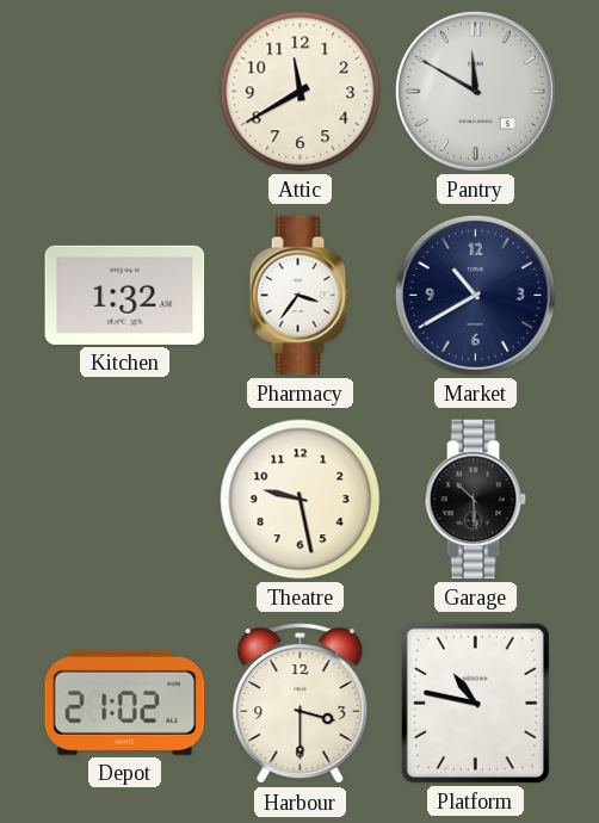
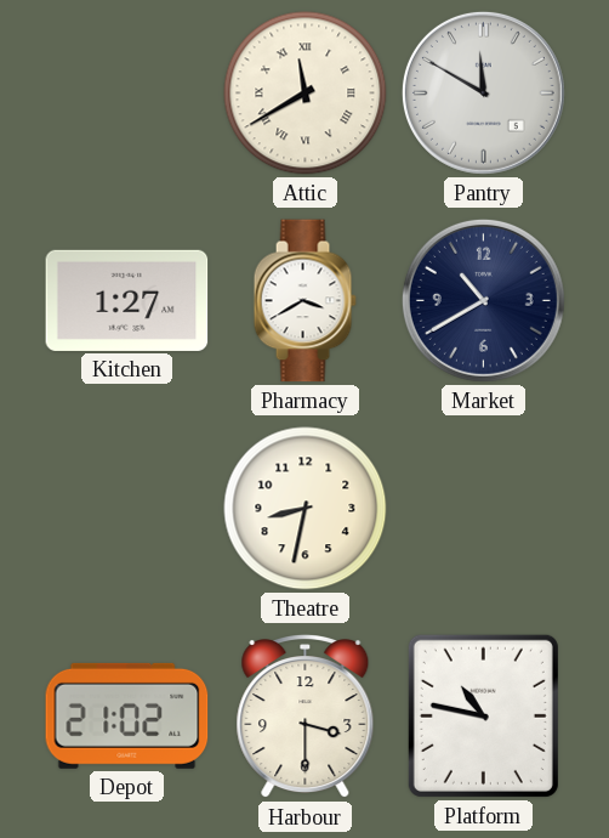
Attic numerals: Arabic -> Roman
Kitchen: 1:32 -> 1:27
Pharmacy: 3:36 -> 3:40
Theatre: 9:28 -> 8:32
Garage: 10:29 -> none
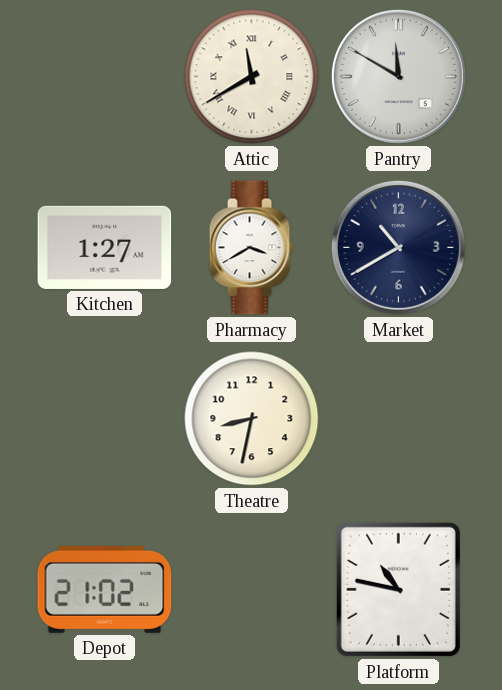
Harbour: 3:30 -> none
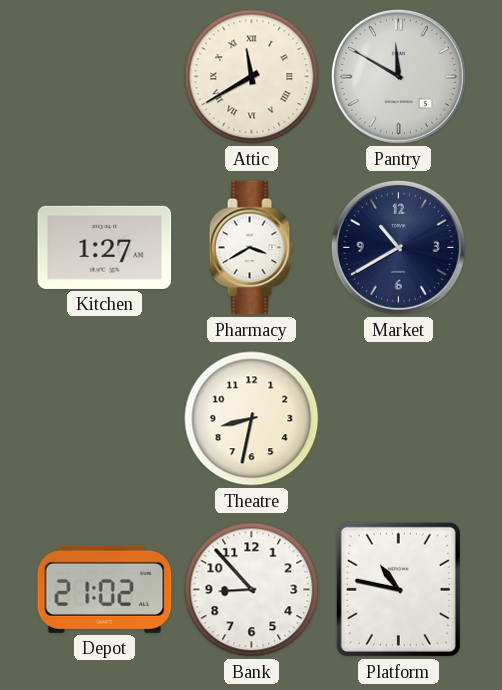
Bank: none -> 8:53
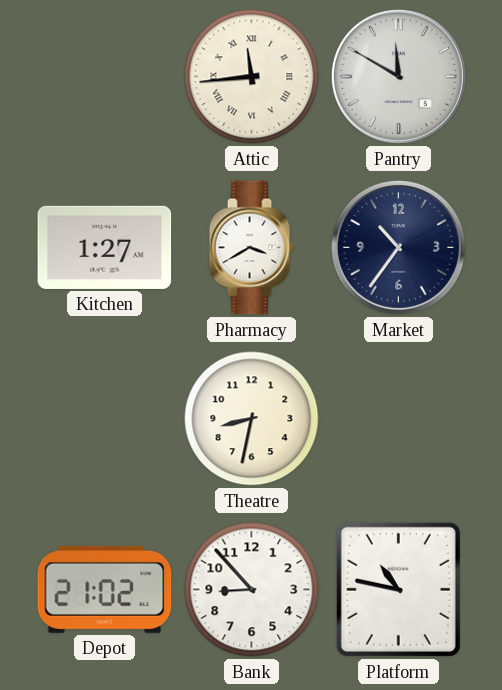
Attic: 11:40 -> 11:44
Market: 10:40 -> 10:36
